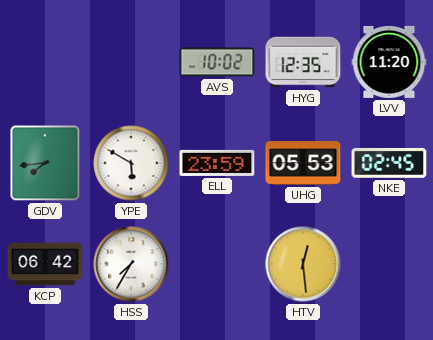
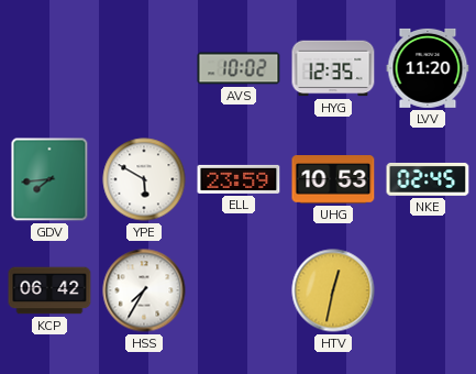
UHG: 05:53 -> 10:53
HTV: 12:29 -> 12:32
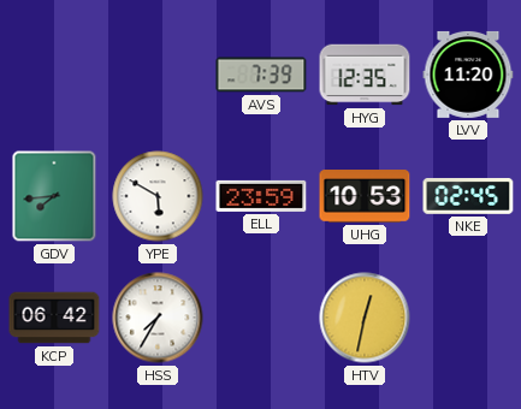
AVS: 10:02 -> 7:39
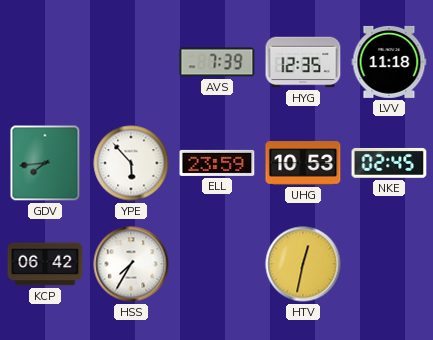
LVV: 11:20 -> 11:18
YPE: 5:50 -> 5:53
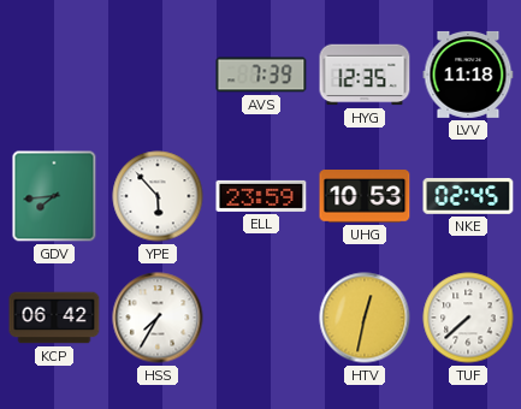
TUF: none -> 7:38
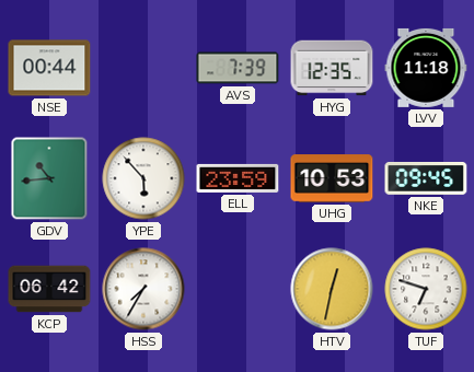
NSE: none -> 00:44
GDV: 7:44 -> 10:44
NKE: 02:45 -> 09:45
TUF: 7:38 -> 6:48
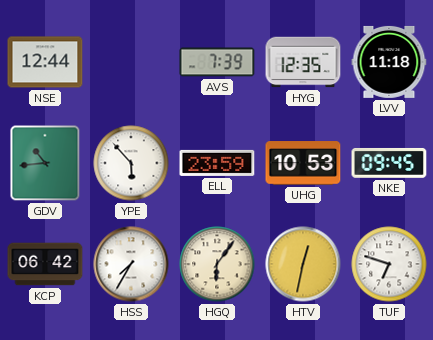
NSE: 00:44 -> 12:44
HGQ: none -> 6:06
